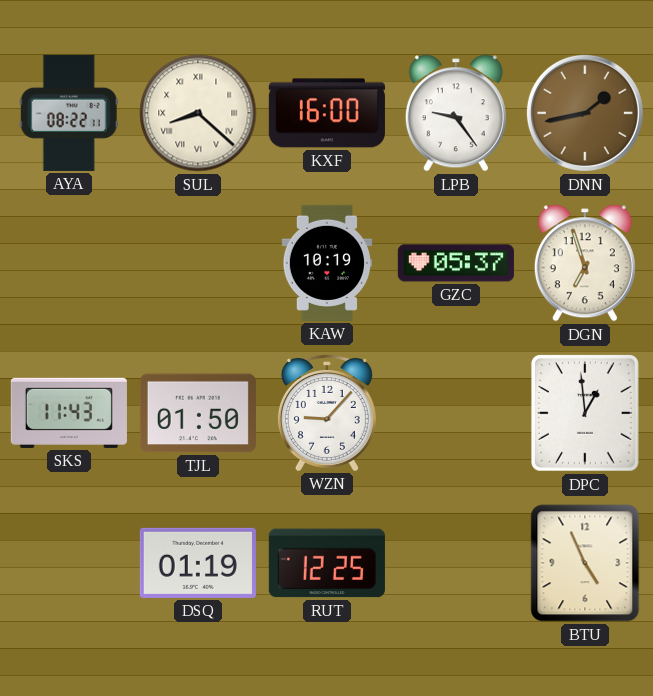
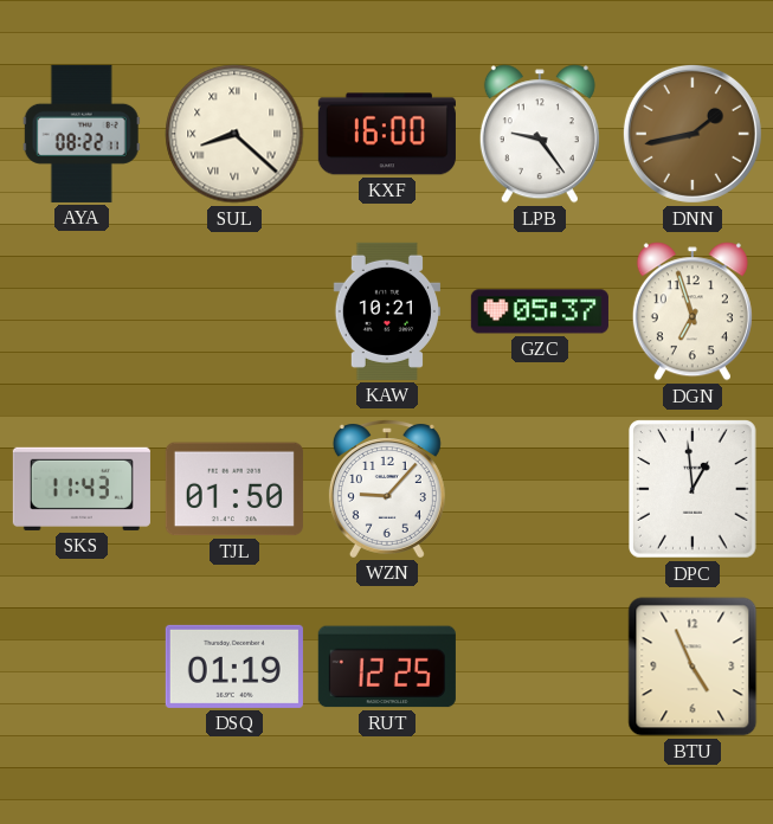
KAW: 10:19 -> 10:21
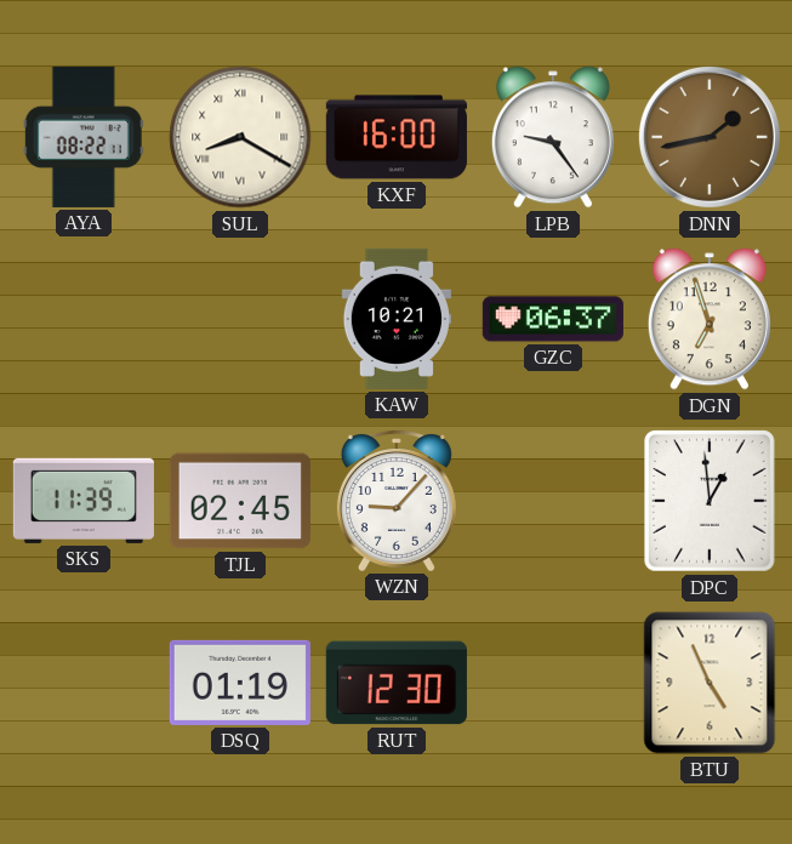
SUL: 8:22 -> 8:20
GZC: 05:37 -> 06:37
SKS: 11:43 -> 11:39
TJL: 01:50 -> 02:45
RUT: 12:25 -> 12:30
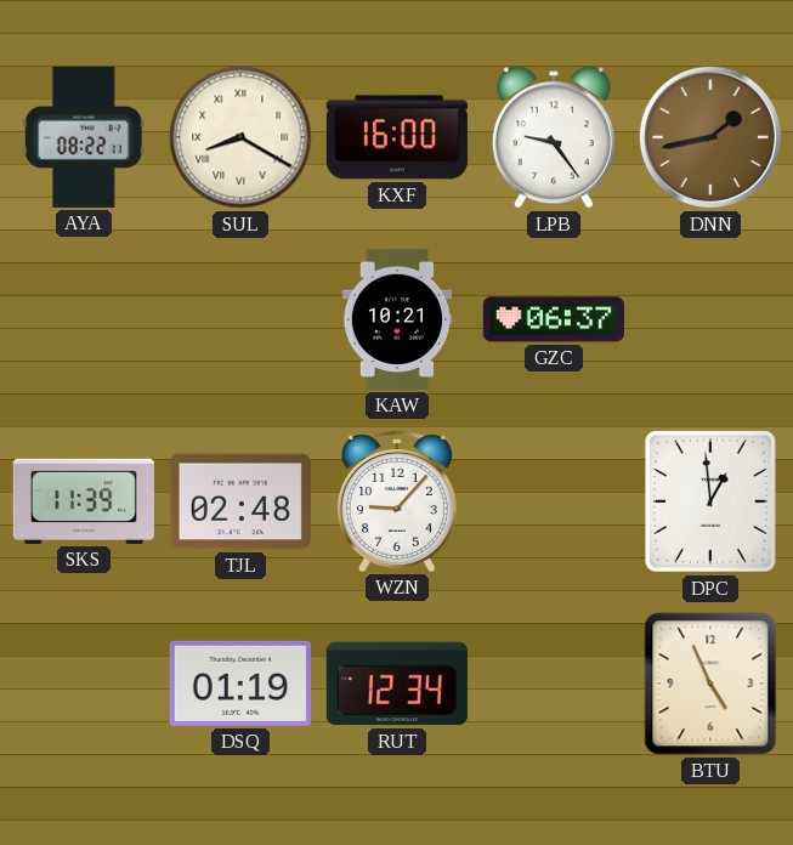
DGN: 6:57 -> none
TJL: 02:45 -> 02:48
RUT: 12:30 -> 12:34
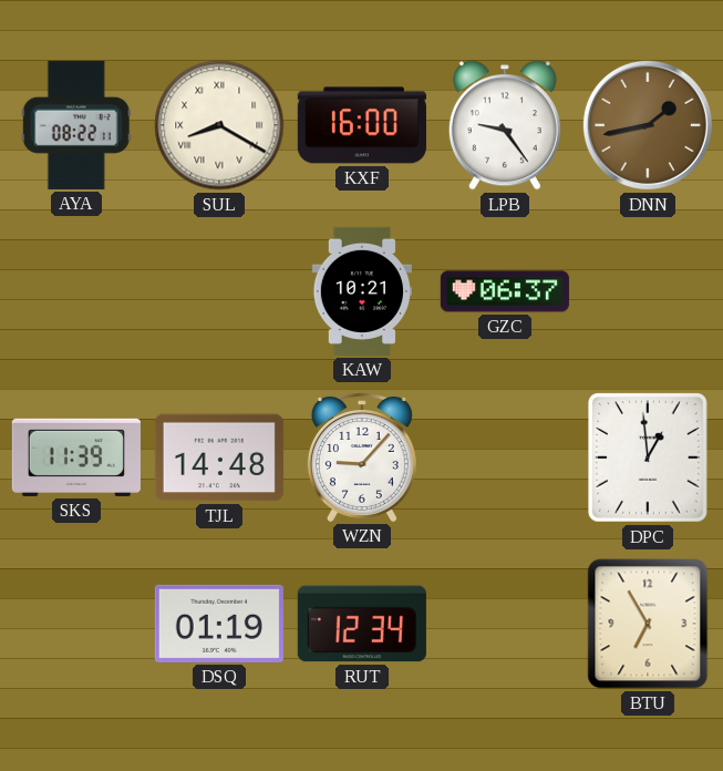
TJL: 02:48 -> 14:48
BTU: 4:56 -> 6:55
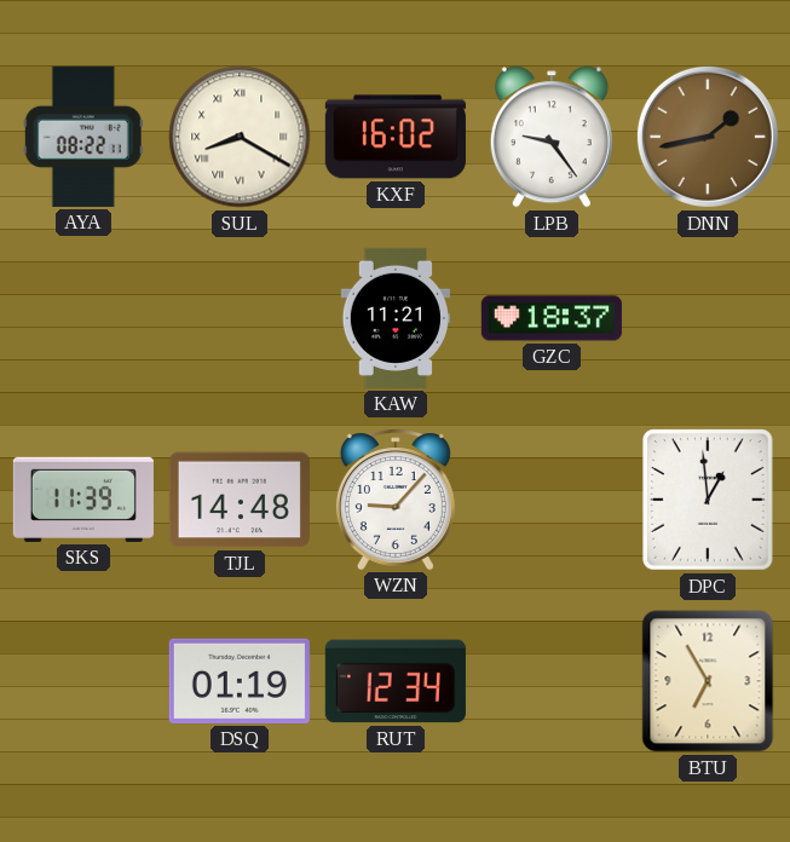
KXF: 16:00 -> 16:02
KAW: 10:21 -> 11:21
GZC: 06:37 -> 18:37
